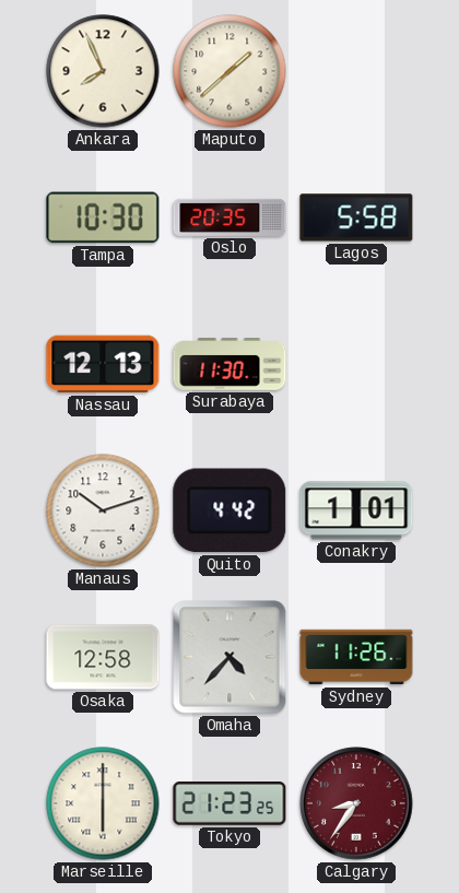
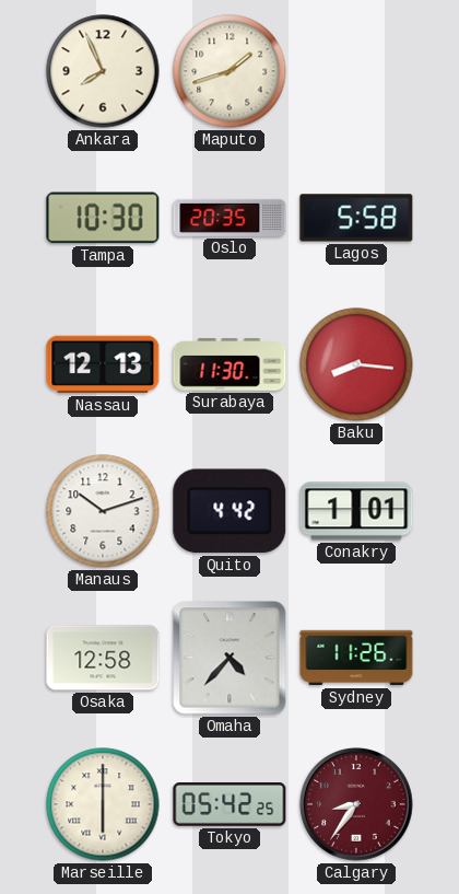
Maputo: 1:38 -> 1:42
Baku: none -> 8:16
Tokyo: 21:23 -> 05:42
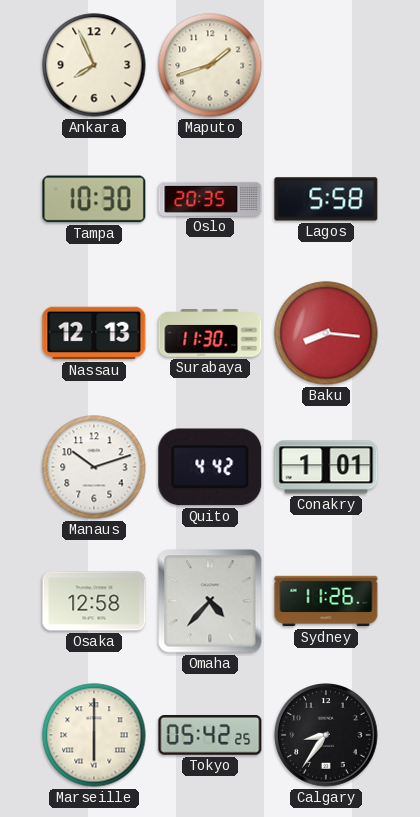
Calgary dial: burgundy -> black
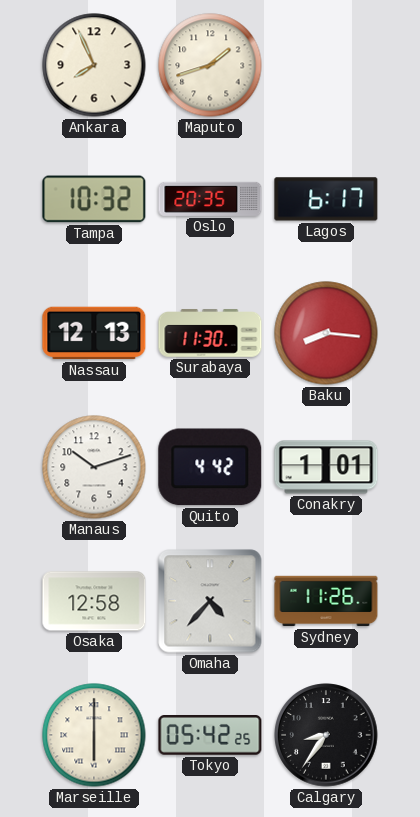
Tampa: 10:30 -> 10:32
Lagos: 5:58 -> 6:17
